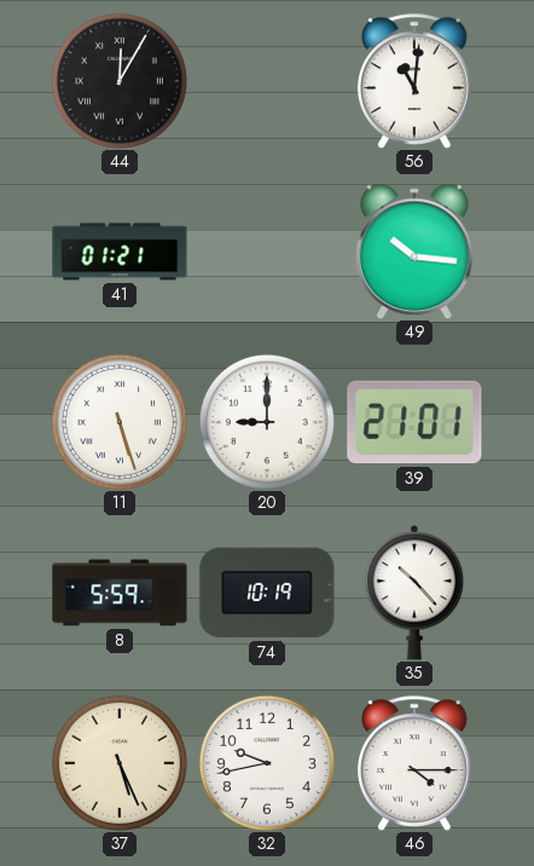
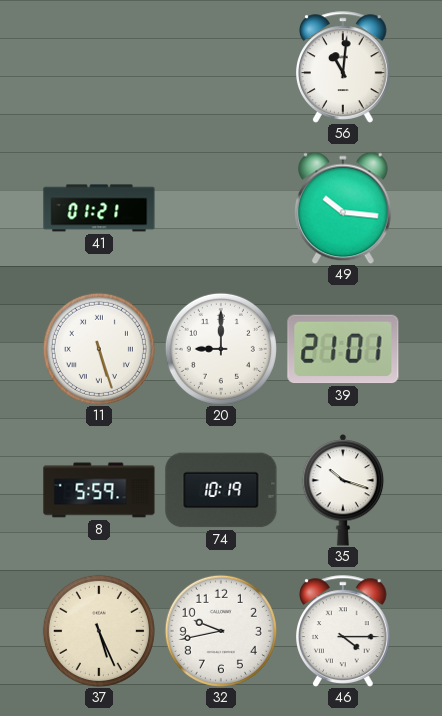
44: 12:05 -> none
35: 10:23 -> 10:18
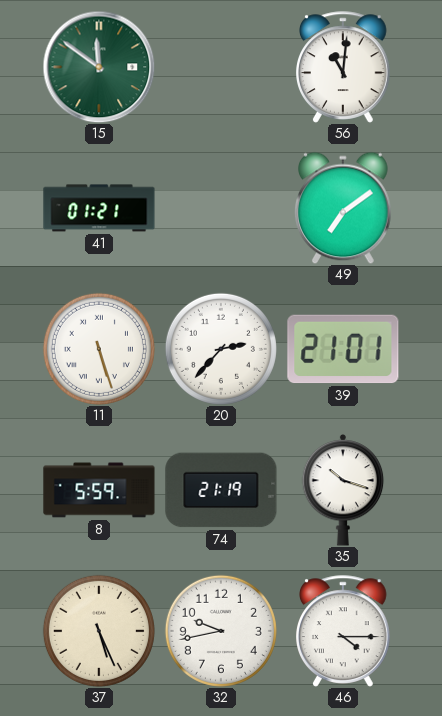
15: none -> 11:51
49: 10:16 -> 7:09
20: 9:00 -> 2:37
74: 10:19 -> 21:19
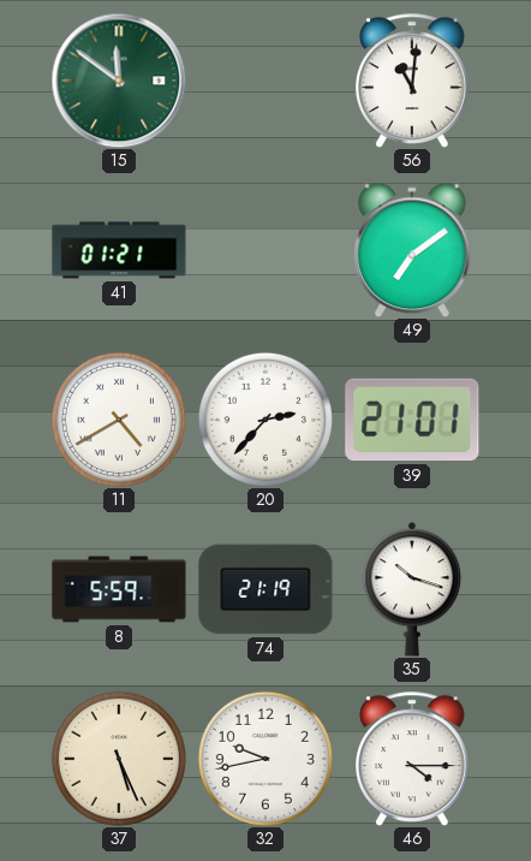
11: 5:27 -> 4:40
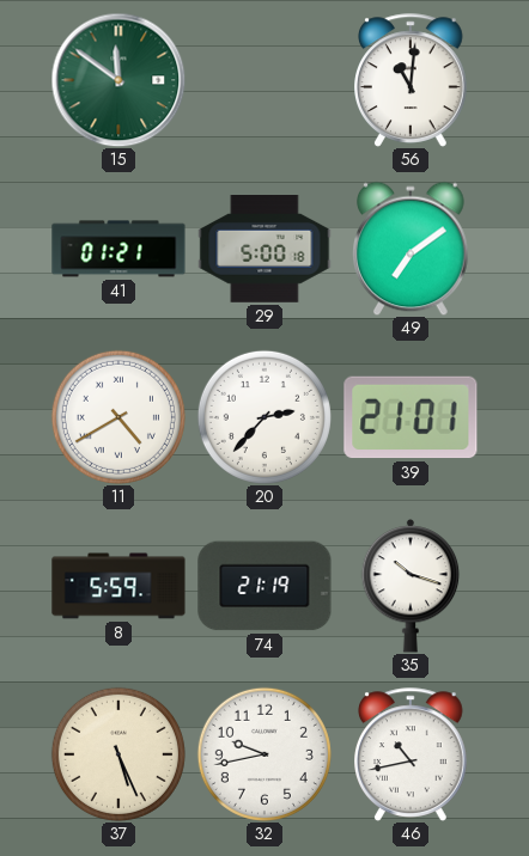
29: none -> 5:00
46: 4:15 -> 10:43
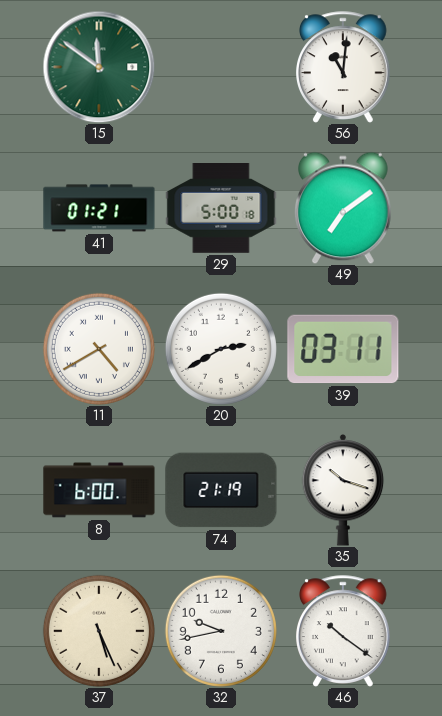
20: 2:37 -> 2:40
39: 21:01 -> 03:11
8: 5:59 -> 6:00
46: 10:43 -> 10:21
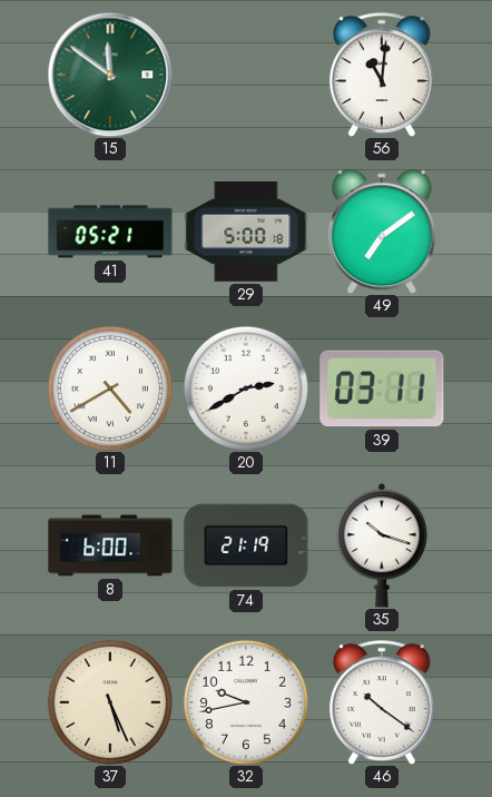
41: 01:21 -> 05:21
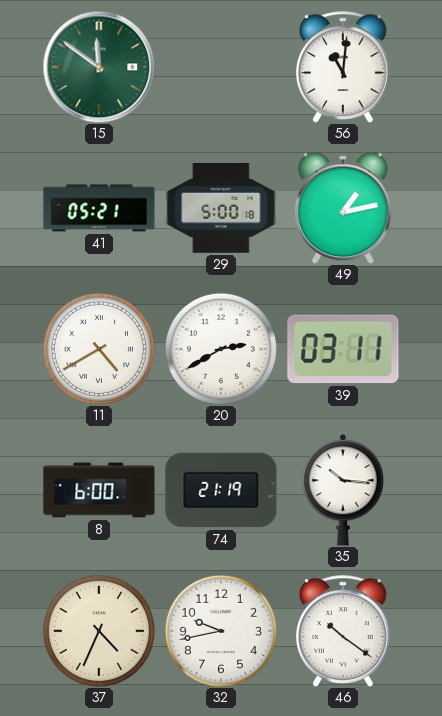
49: 7:09 -> 1:13
35: 10:18 -> 10:16
37: 5:26 -> 4:34
